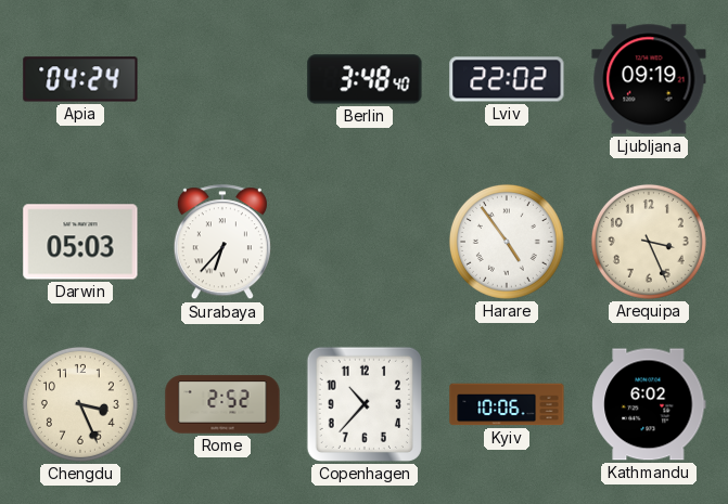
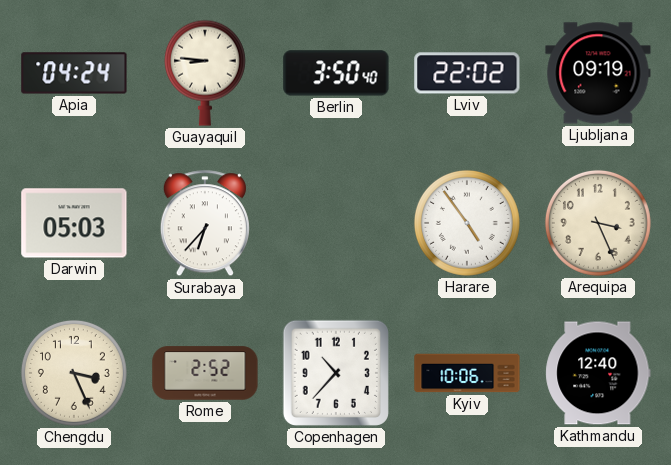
Guayaquil: none -> 8:46
Berlin: 3:48 -> 3:50
Kathmandu: 6:02 -> 12:40
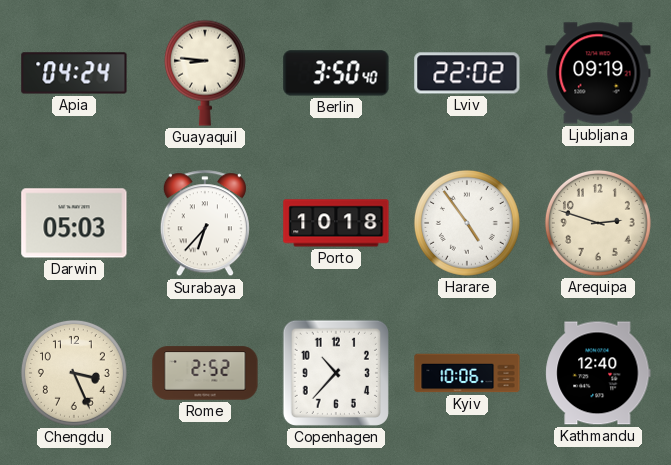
Porto: none -> 10:18
Arequipa: 3:26 -> 2:48
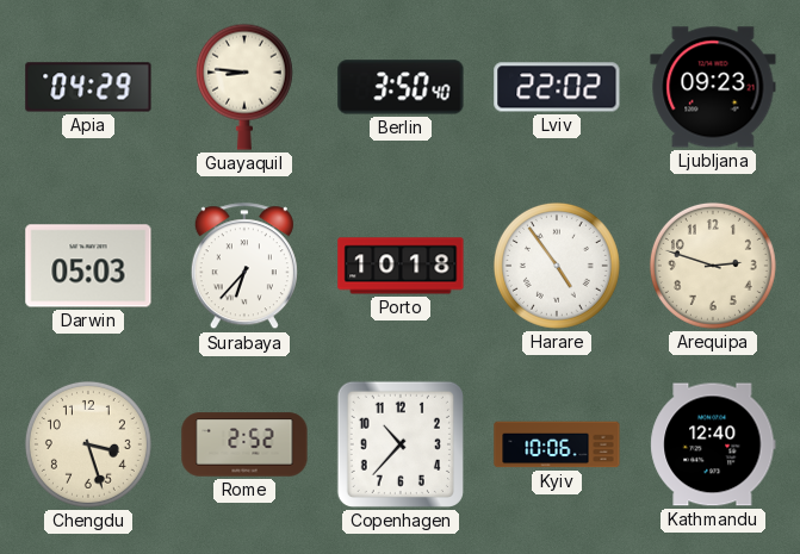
Apia: 04:24 -> 04:29
Ljubljana: 09:19 -> 09:23
Chengdu: 3:26 -> 3:27
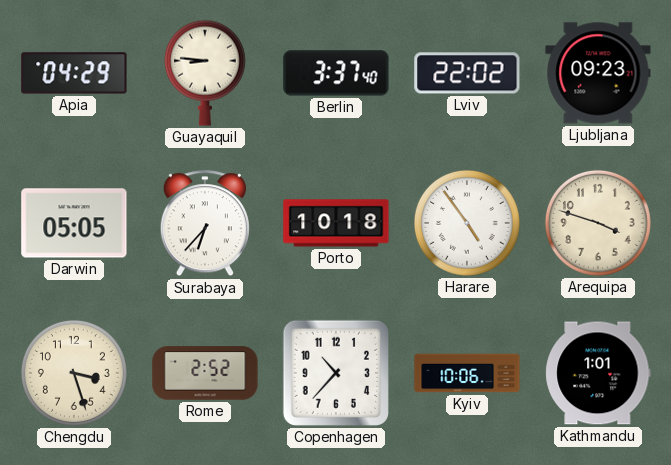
Berlin: 3:50 -> 3:37
Darwin: 05:03 -> 05:05
Arequipa: 2:48 -> 3:48
Kathmandu: 12:40 -> 1:01
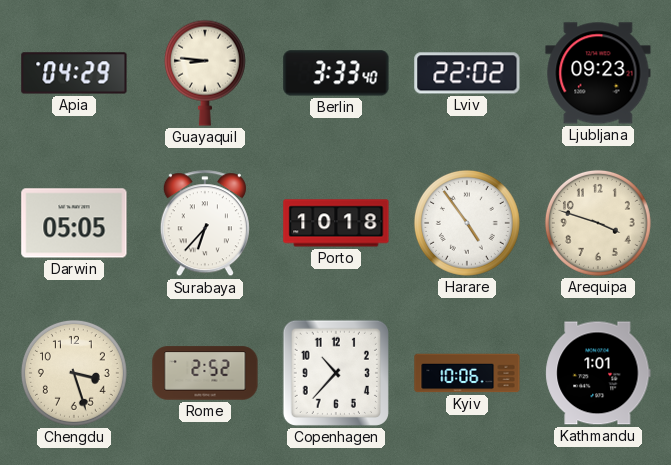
Berlin: 3:37 -> 3:33
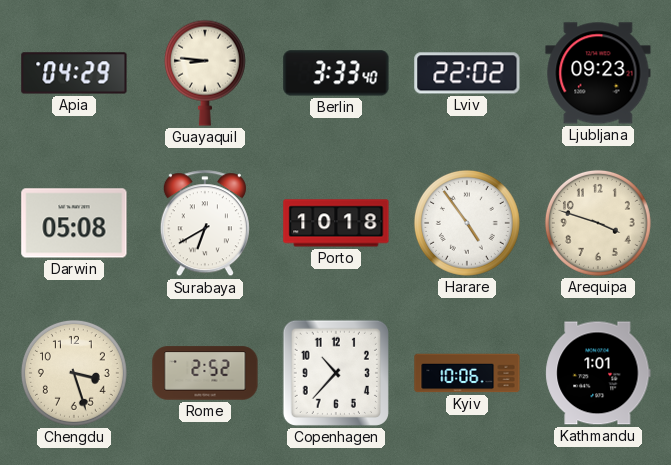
Darwin: 05:05 -> 05:08
Surabaya: 6:37 -> 6:40
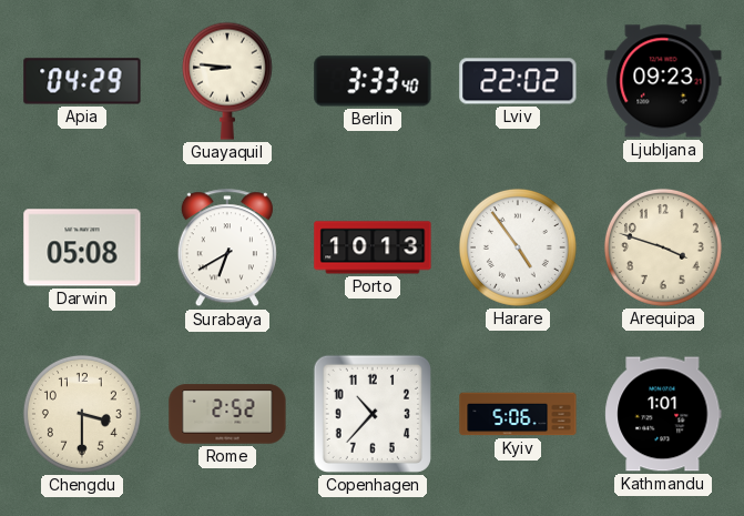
Porto: 10:18 -> 10:13
Chengdu: 3:27 -> 3:30
Kyiv: 10:06 -> 5:06
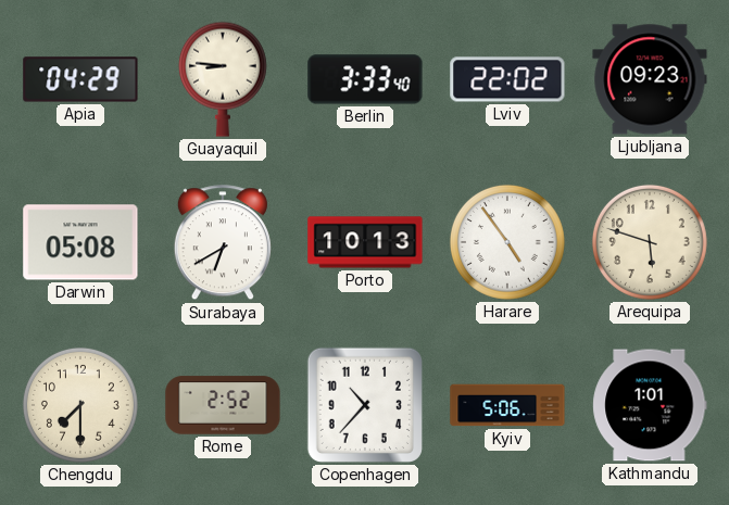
Arequipa: 3:48 -> 5:48
Chengdu: 3:30 -> 7:30
